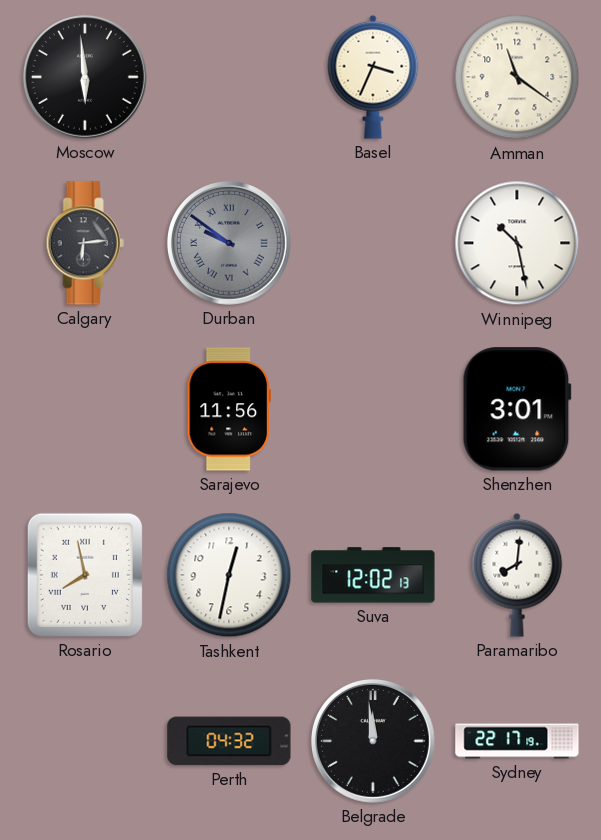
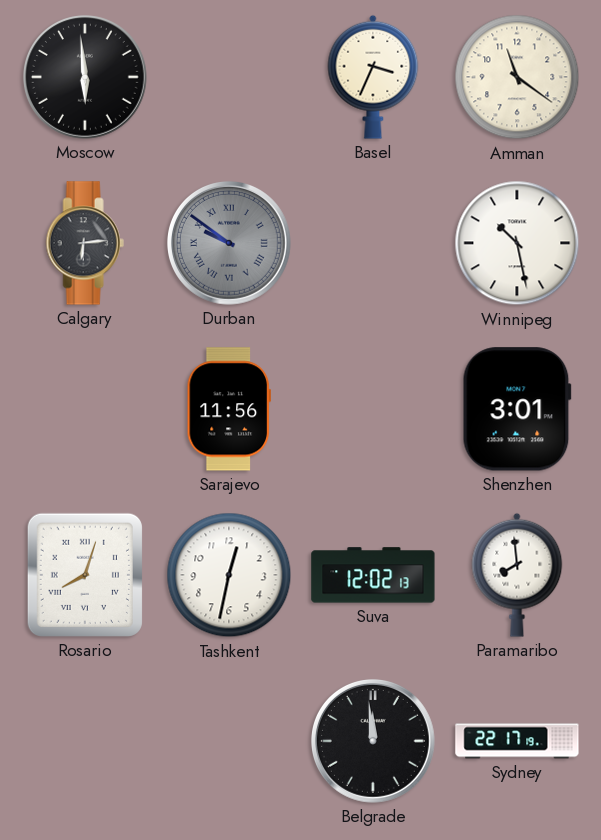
Rosario: 7:58 -> 8:03
Paramaribo: 8:01 -> 7:59
Perth: 04:32 -> none
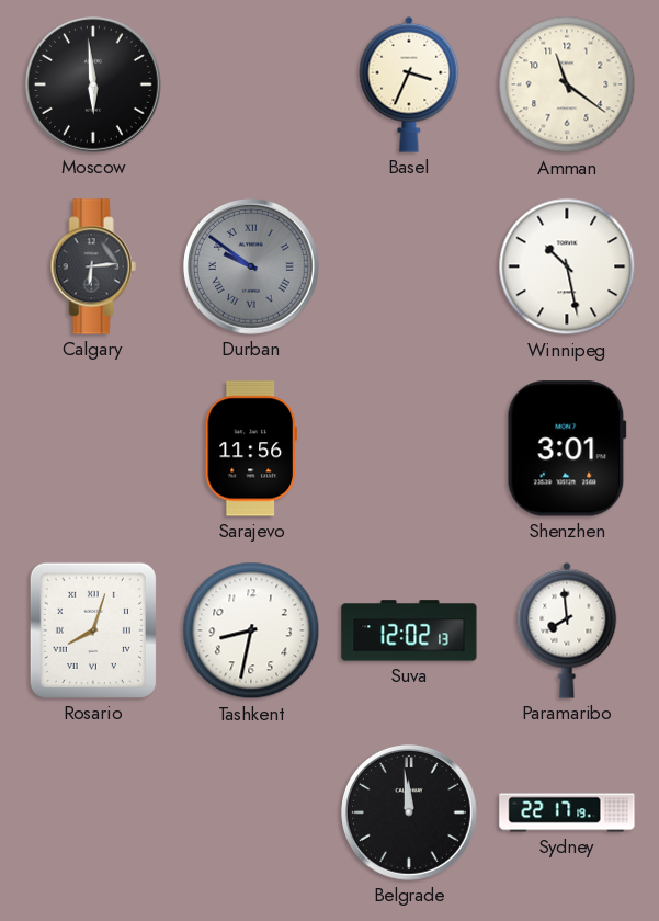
Tashkent: 12:32 -> 8:32
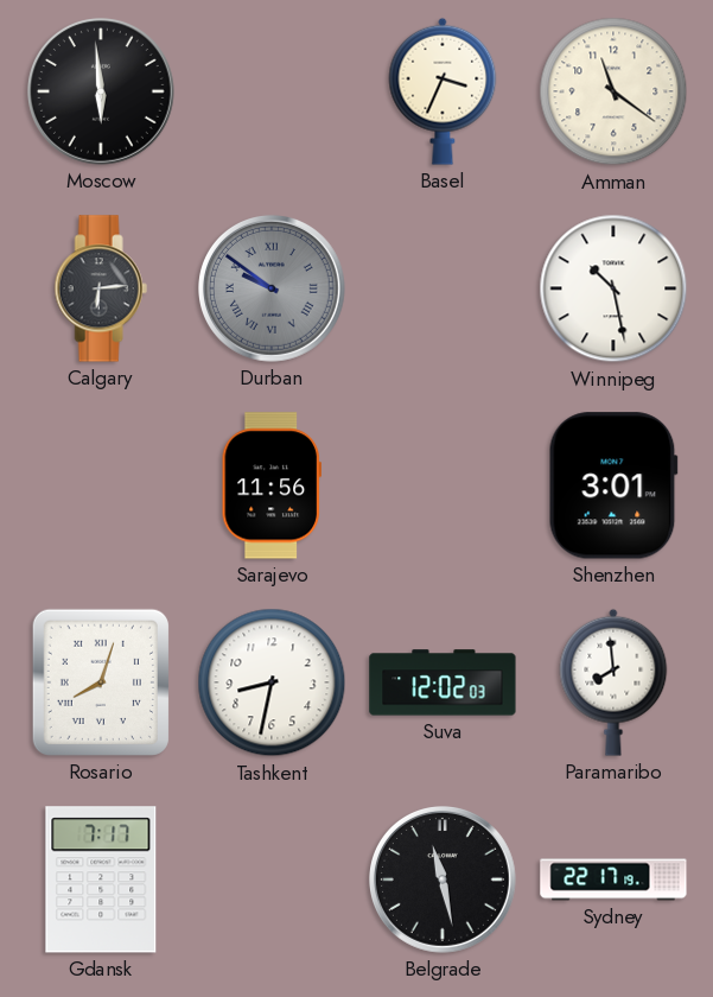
Suva: 12:02:13 -> 12:02:03
Gdansk: none -> 7:17
Belgrade: 11:59 -> 11:28
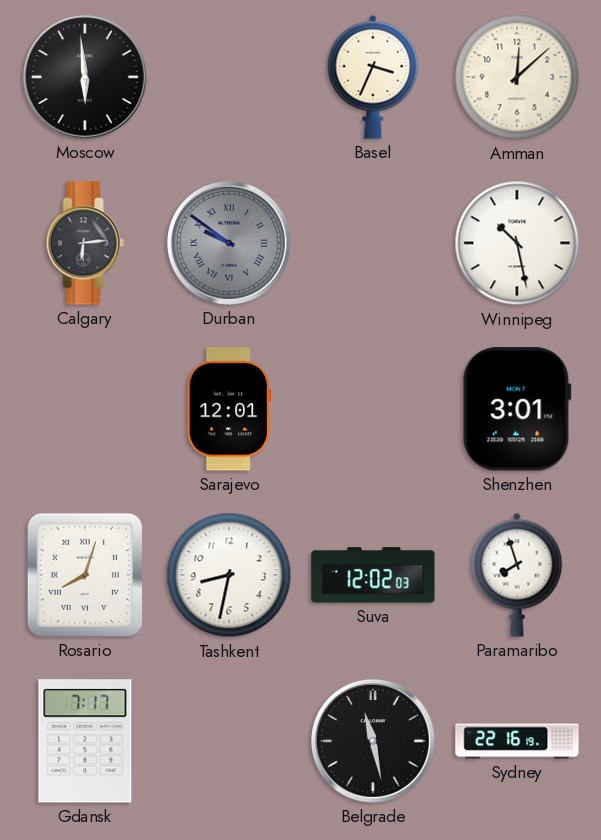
Amman: 11:21 -> 12:08
Sarajevo: 11:56 -> 12:01
Paramaribo: 7:59 -> 7:57
Sydney: 22:17 -> 22:16
